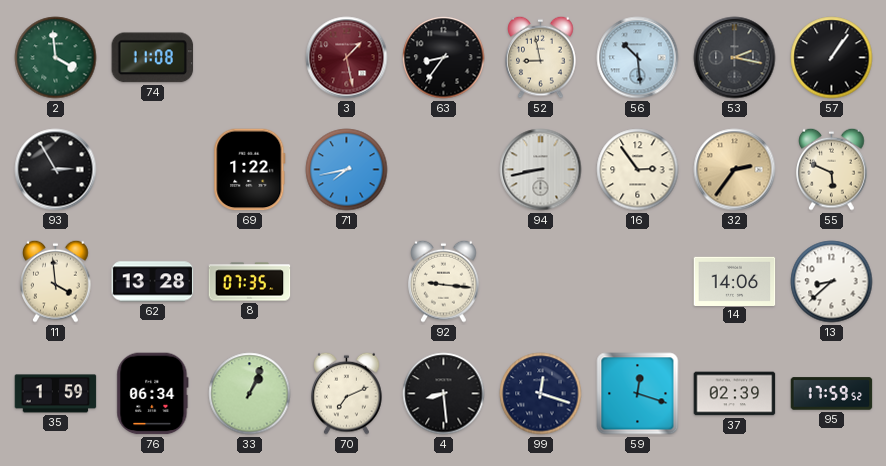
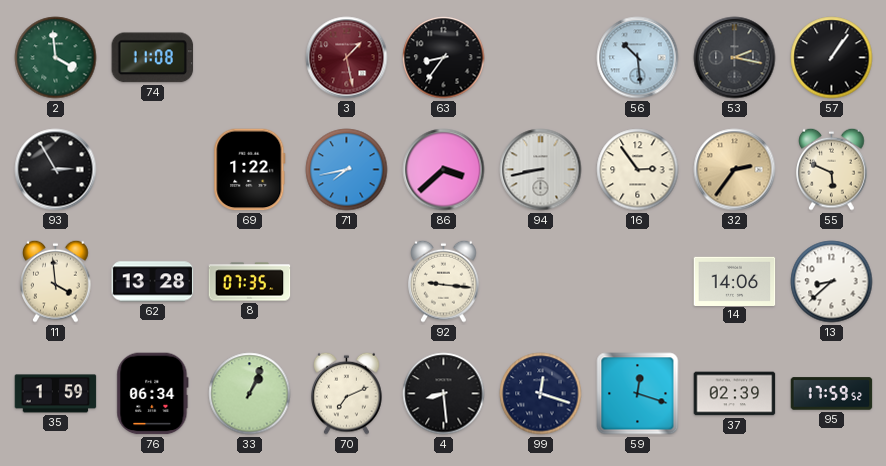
52: 8:58 -> none
86: none -> 3:38
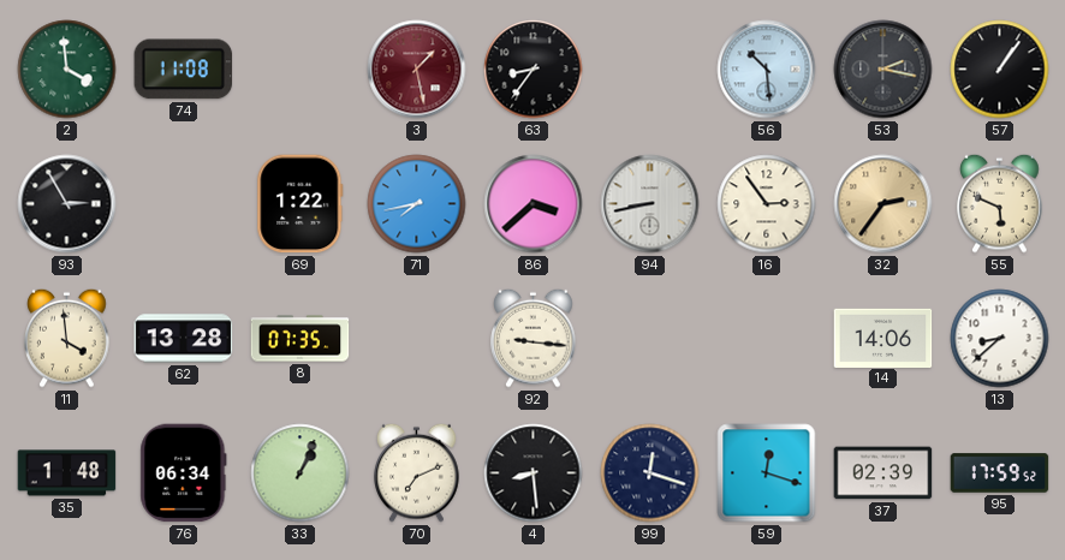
35: 1:59 -> 1:48
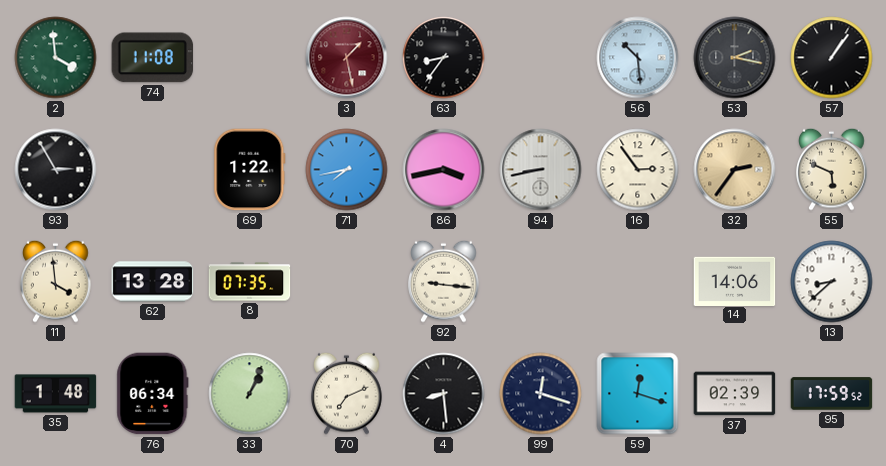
86: 3:38 -> 3:43
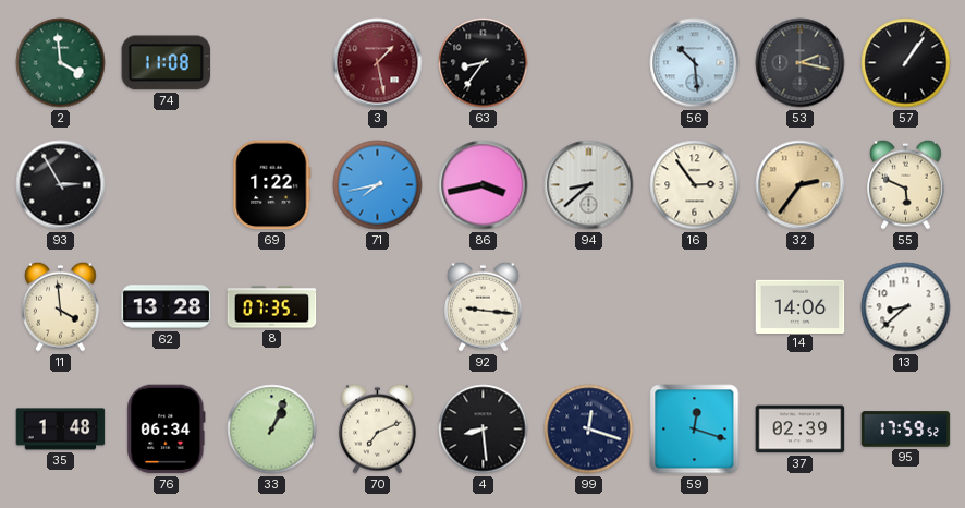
94: 8:43 -> 8:38
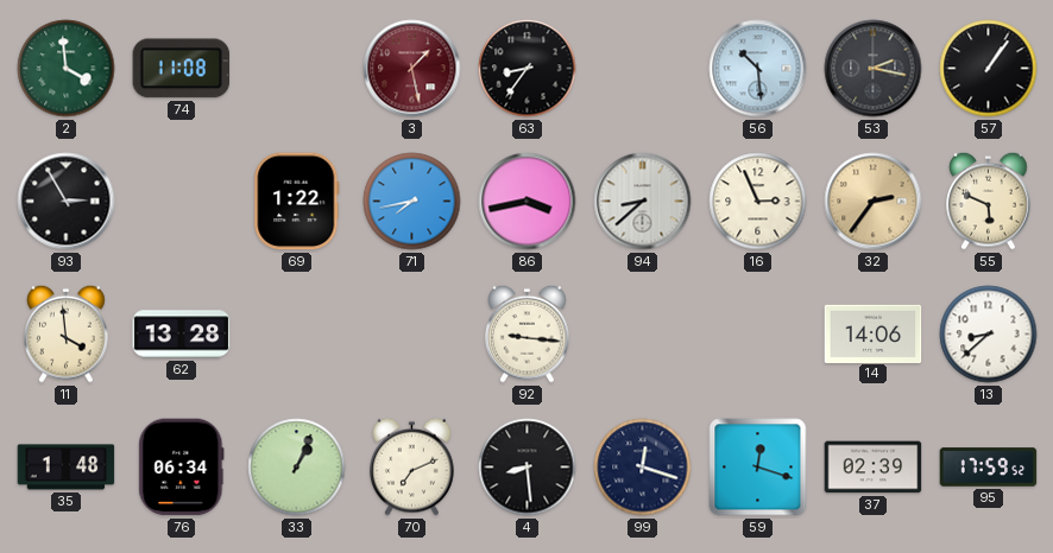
16: 2:54 -> 2:56
8: 07:35 -> none
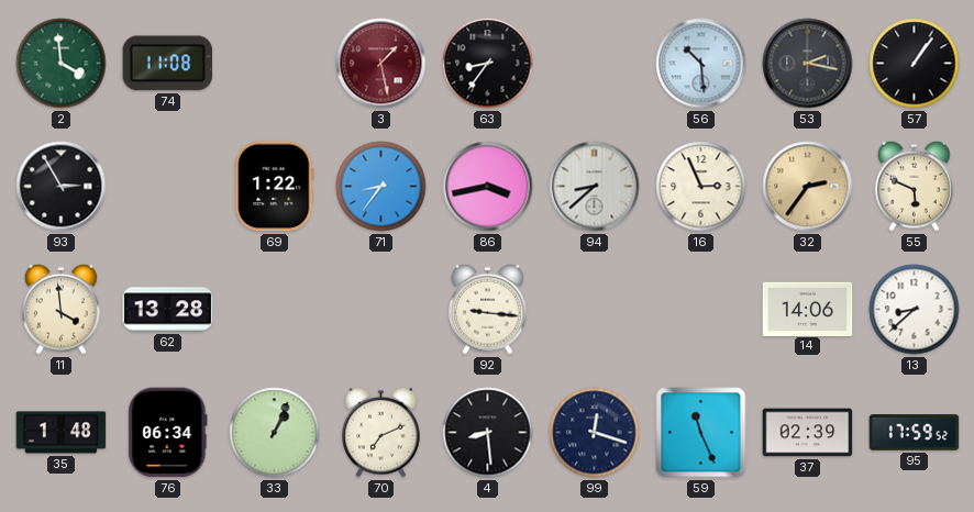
71: 7:43 -> 8:36
59: 12:18 -> 11:26
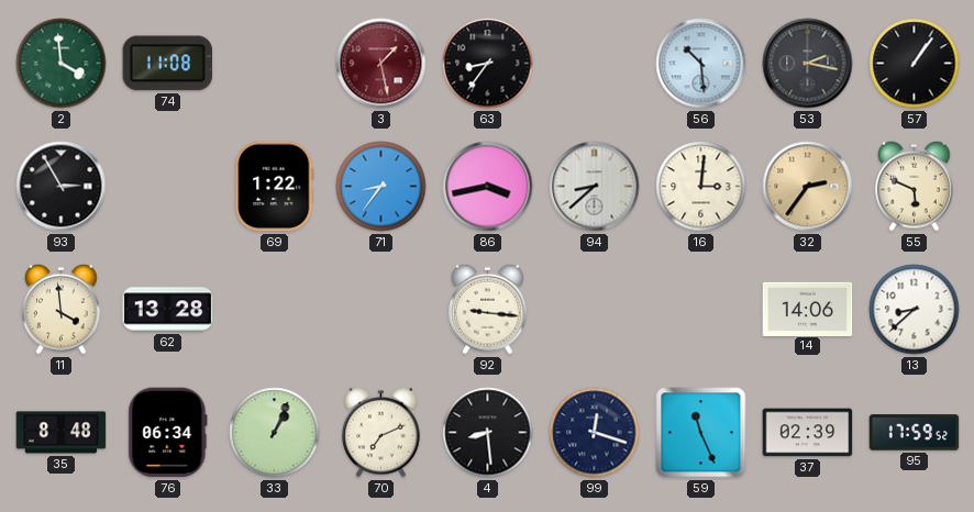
16: 2:56 -> 3:01
35: 1:48 -> 8:48
